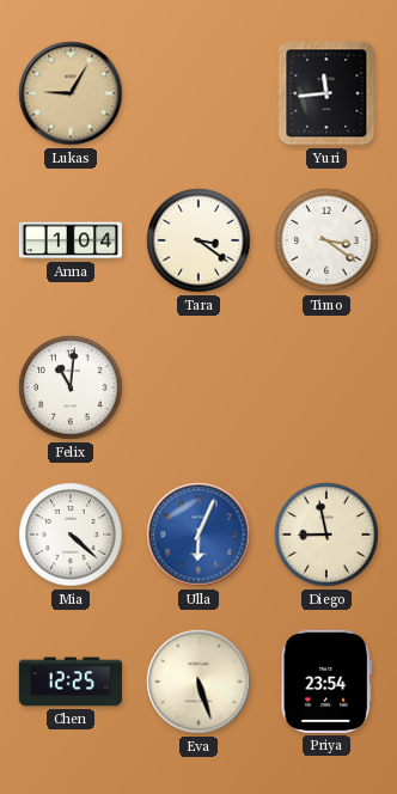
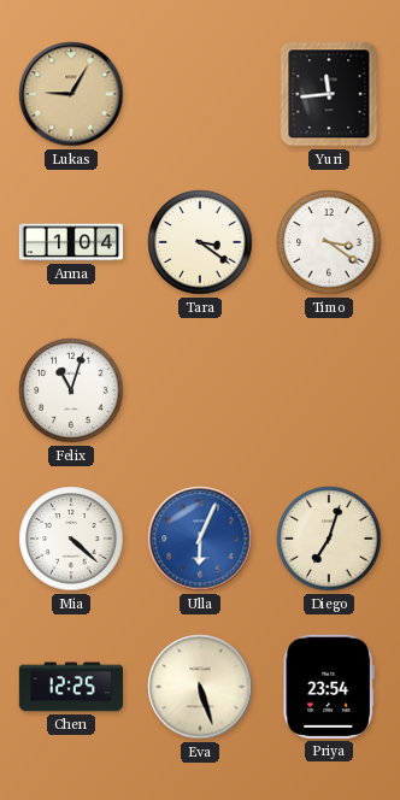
Felix: 11:01 -> 11:03
Diego: 8:58 -> 7:03
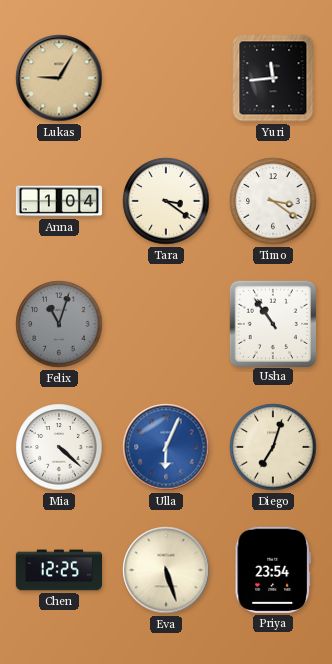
Felix dial: white -> grey
Usha: none -> 10:54
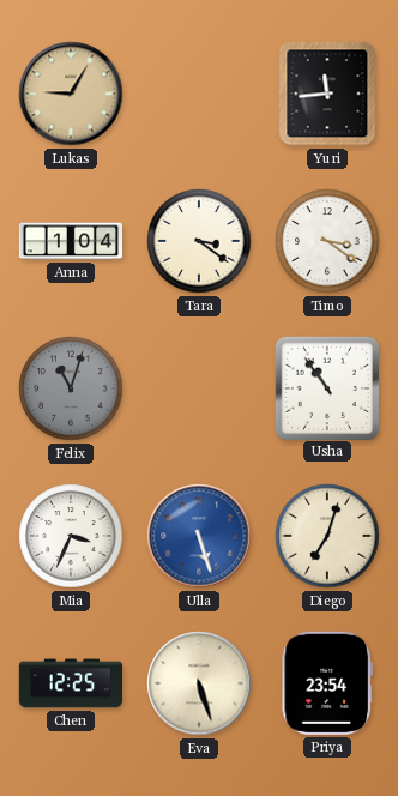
Mia: 4:22 -> 3:34
Ulla: 6:04 -> 5:27
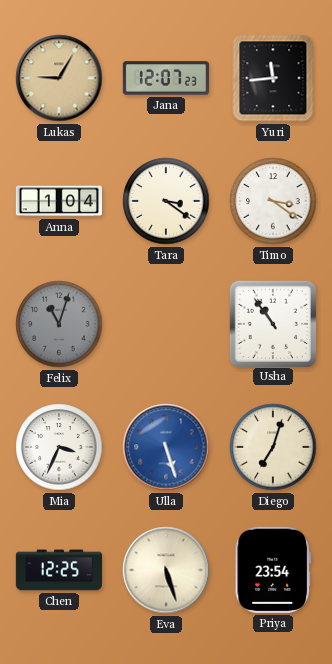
Jana: none -> 12:07
